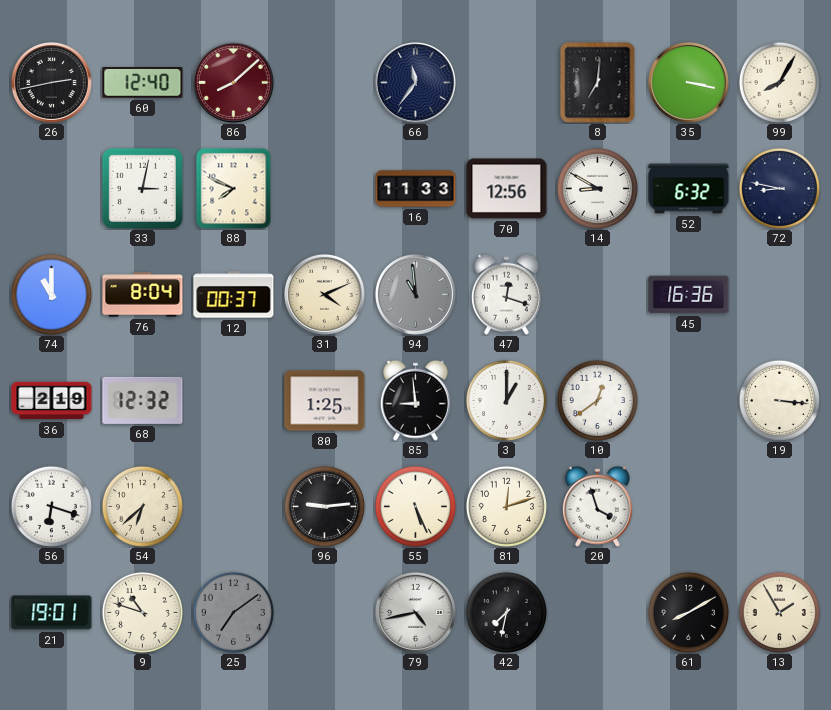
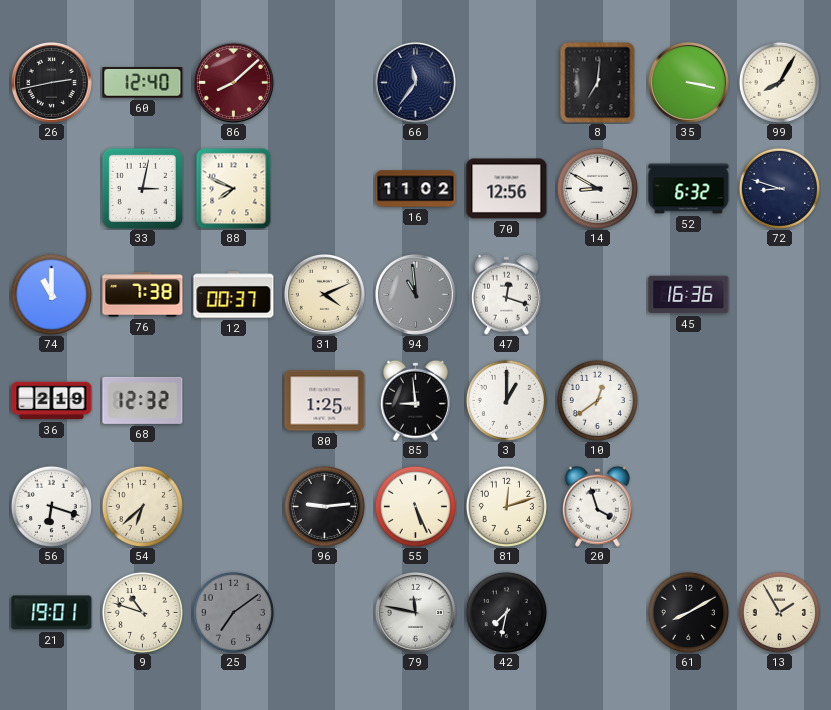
16: 11:33 -> 11:02
72: 8:47 -> 8:48
76: 8:04 -> 7:38
19: 3:16 -> none
79: 4:43 -> 11:47
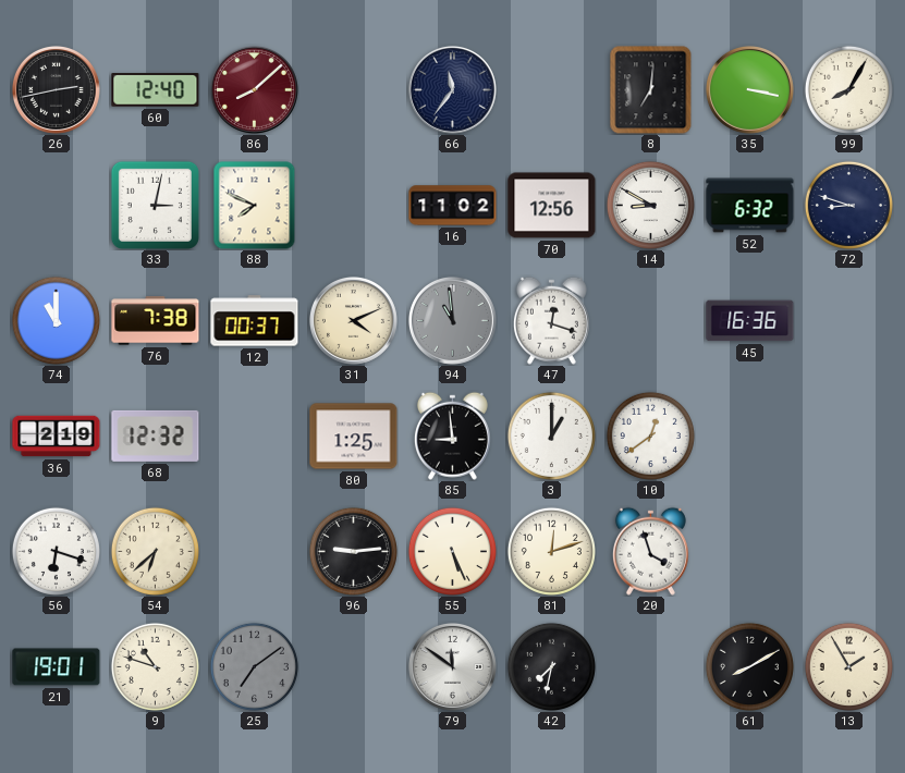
79: 11:47 -> 11:51
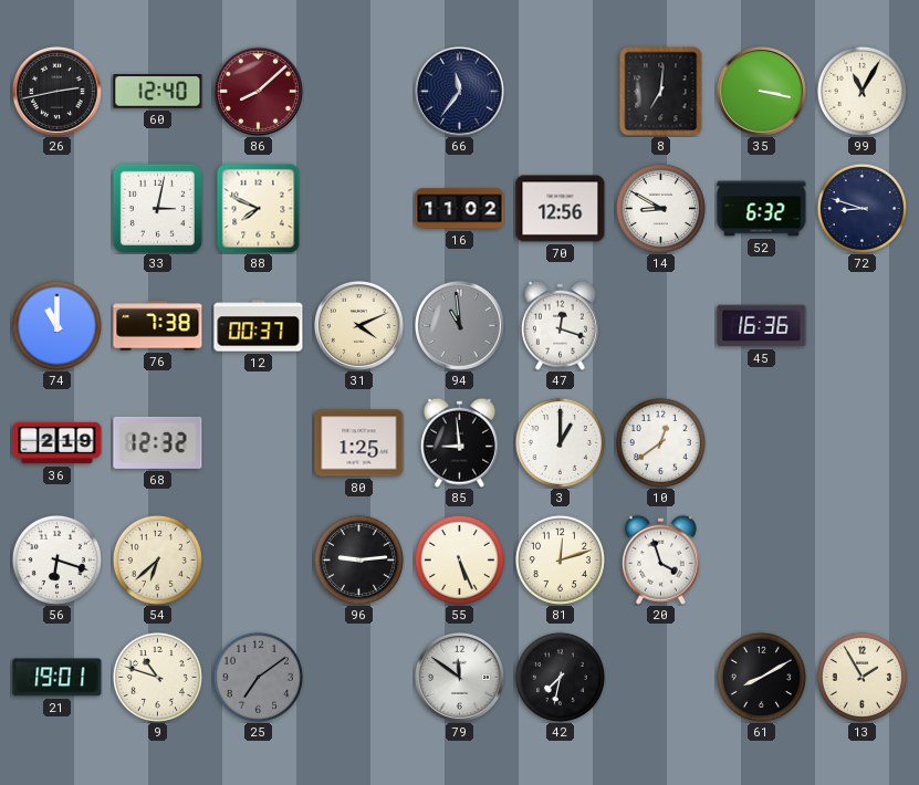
99: 8:05 -> 11:05
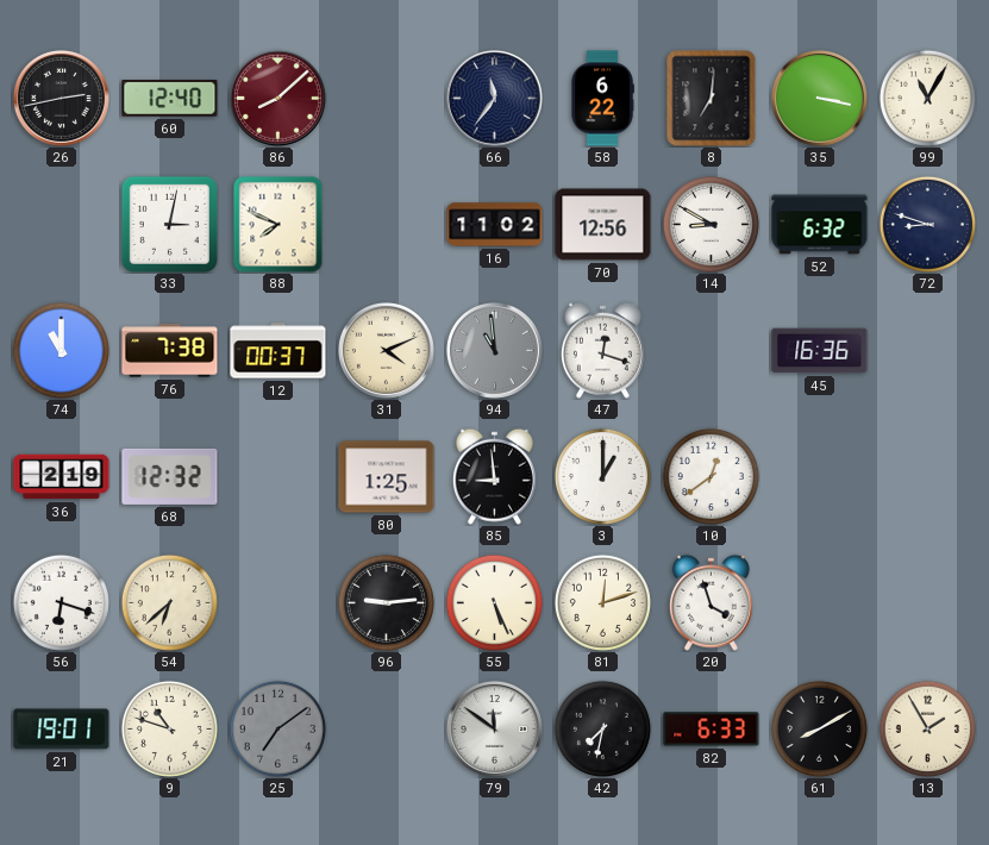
58: none -> 6:22
82: none -> 6:33
